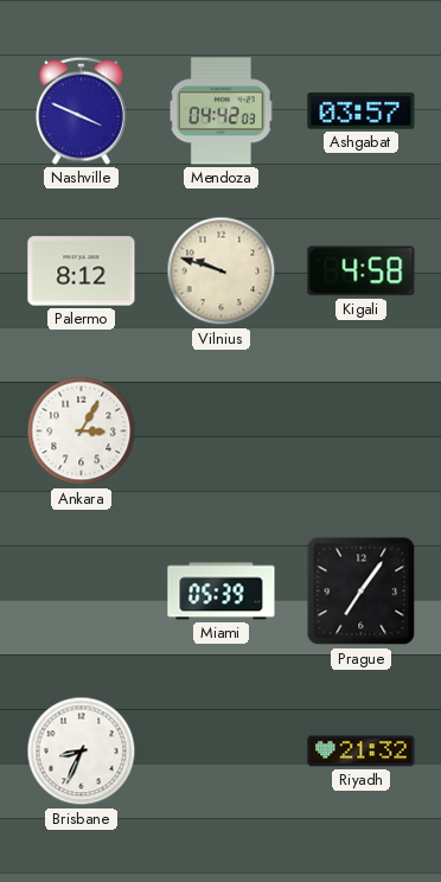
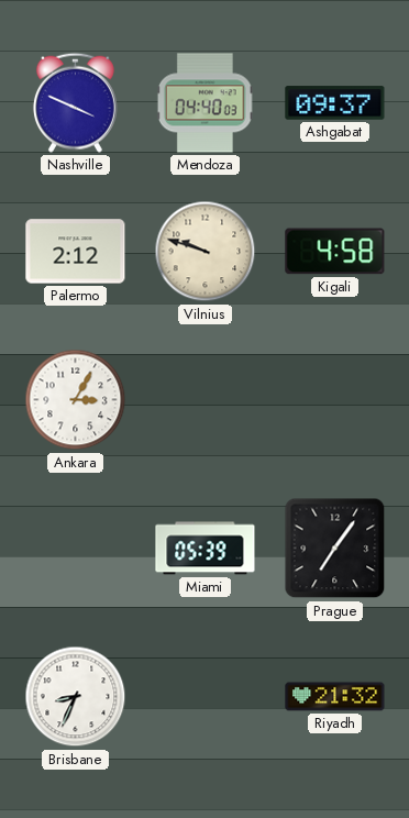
Mendoza: 04:42 -> 04:40
Ashgabat: 03:57 -> 09:37
Palermo: 8:12 -> 2:12
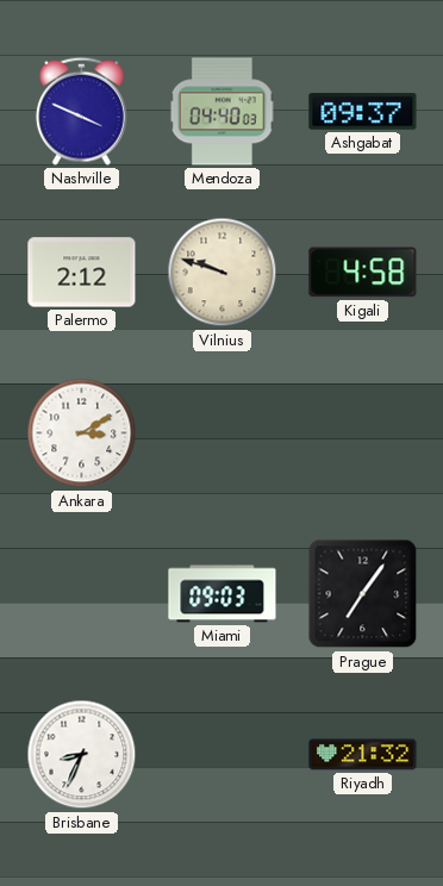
Ankara: 3:05 -> 3:10
Miami: 05:39 -> 09:03
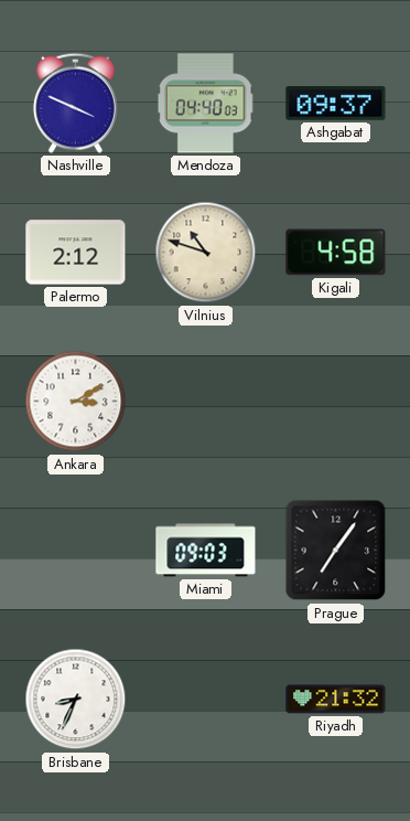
Vilnius: 9:48 -> 10:48
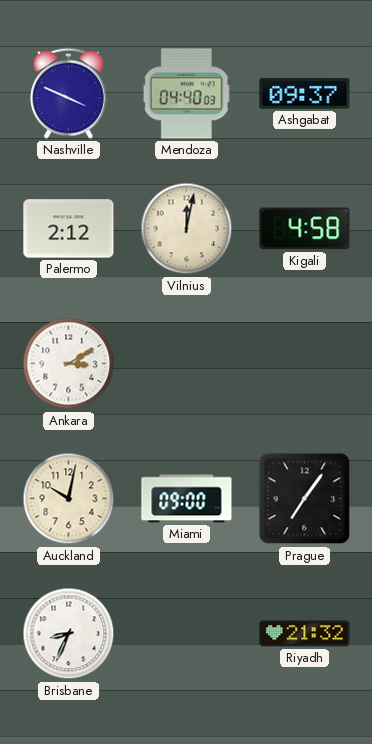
Vilnius: 10:48 -> 12:02
Auckland: none -> 10:02
Miami: 09:03 -> 09:00
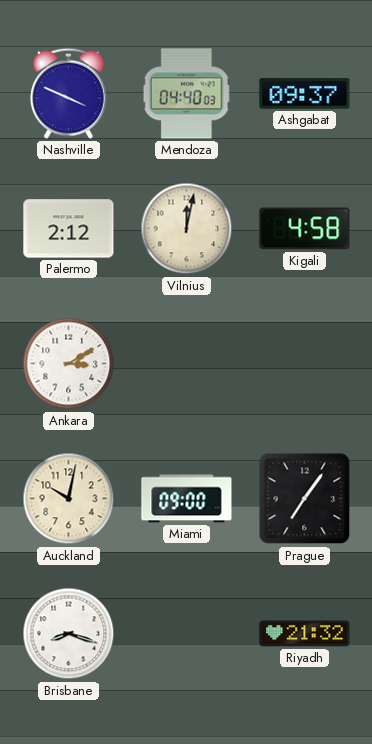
Brisbane: 8:34 -> 8:18
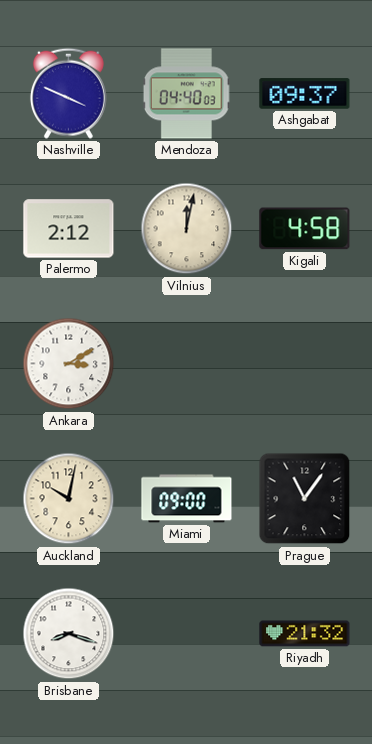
Prague: 7:06 -> 11:06
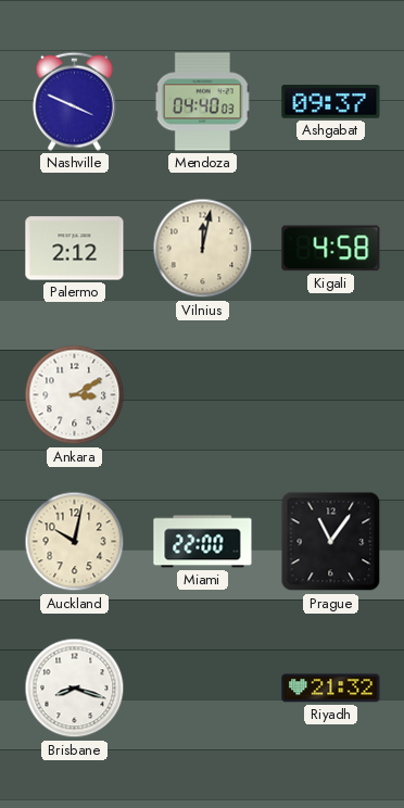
Miami: 09:00 -> 22:00
